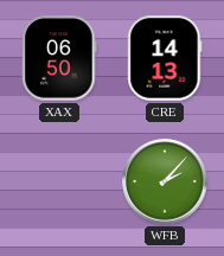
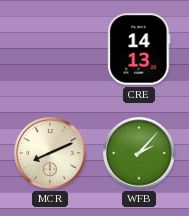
XAX: 06:50 -> none
MCR: none -> 8:11
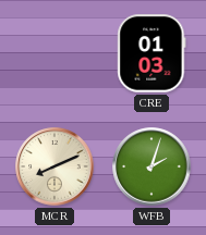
CRE: 14:13 -> 01:03
WFB: 2:07 -> 2:03
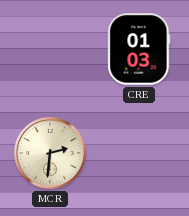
MCR: 8:11 -> 2:31
WFB: 2:03 -> none
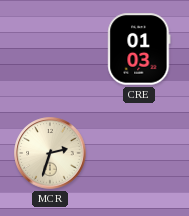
MCR: 2:31 -> 2:33
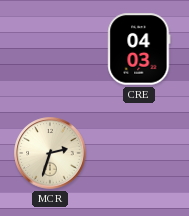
CRE: 01:03 -> 04:03
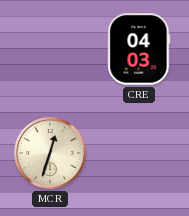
MCR: 2:33 -> 12:33
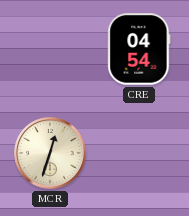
CRE: 04:03 -> 04:54
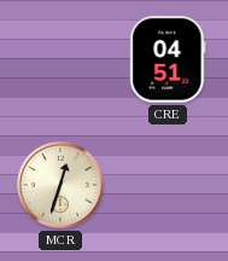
CRE: 04:54 -> 04:51
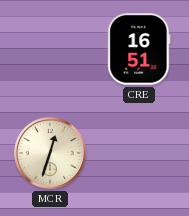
CRE: 04:51 -> 16:51
